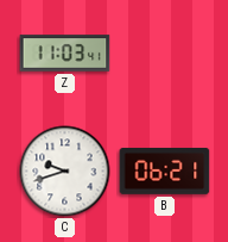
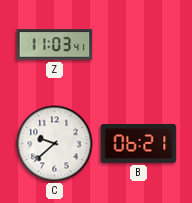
C: 9:42 -> 9:38
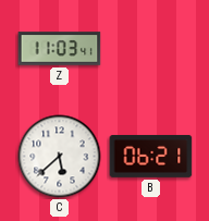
C: 9:38 -> 5:38
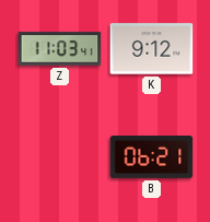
K: none -> 9:12
C: 5:38 -> none
